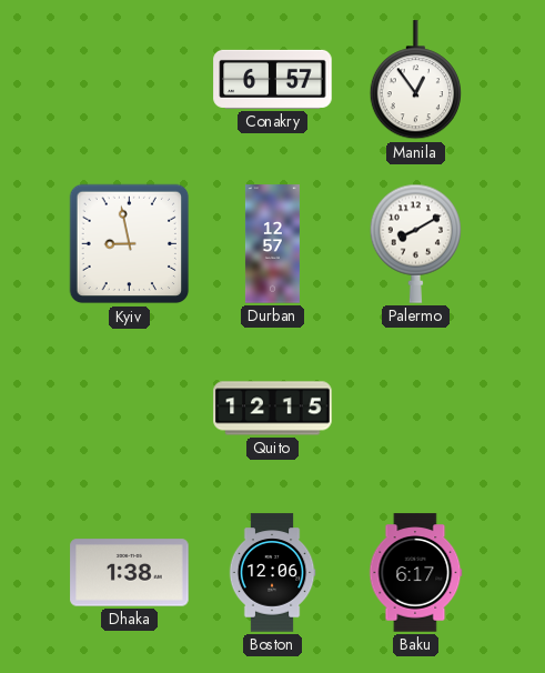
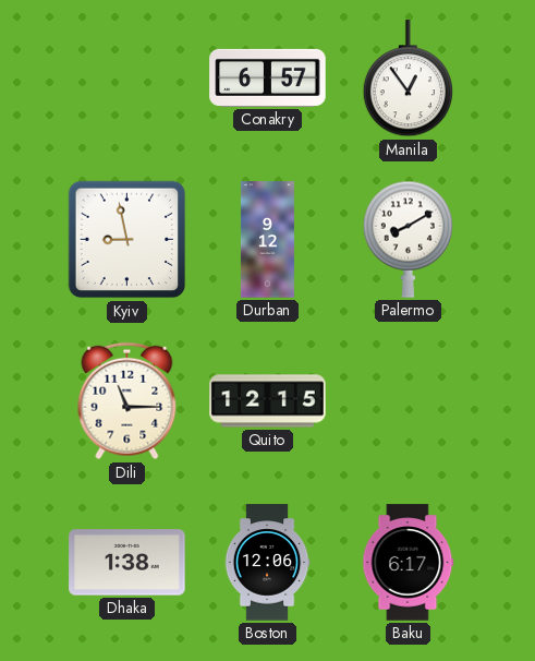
Durban: 12:57 -> 9:12
Dili: none -> 11:15
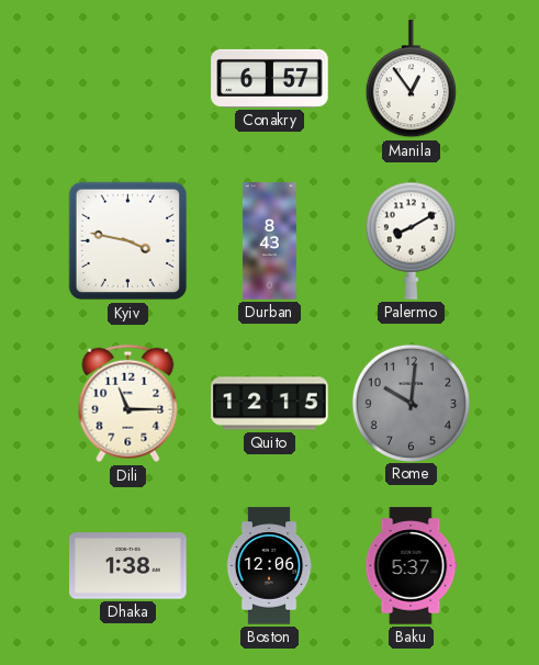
Kyiv: 8:58 -> 3:47
Durban: 9:12 -> 8:43
Rome: none -> 10:01
Baku: 6:17 -> 5:37
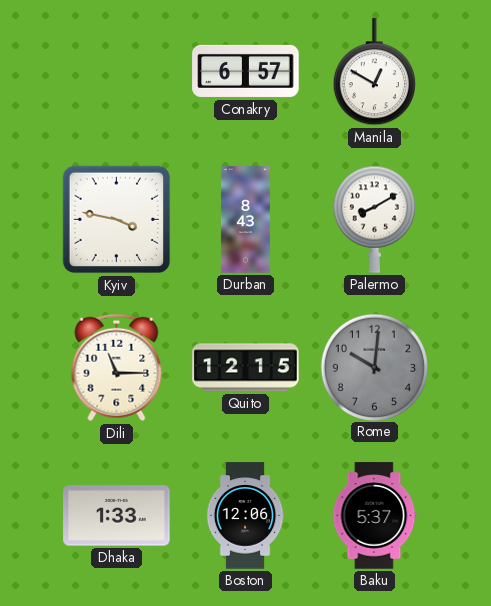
Manila: 12:54 -> 12:50
Dhaka: 1:38 -> 1:33
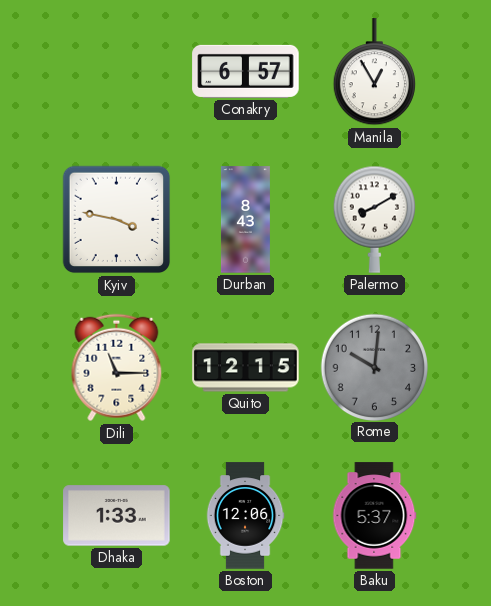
Manila: 12:50 -> 12:55
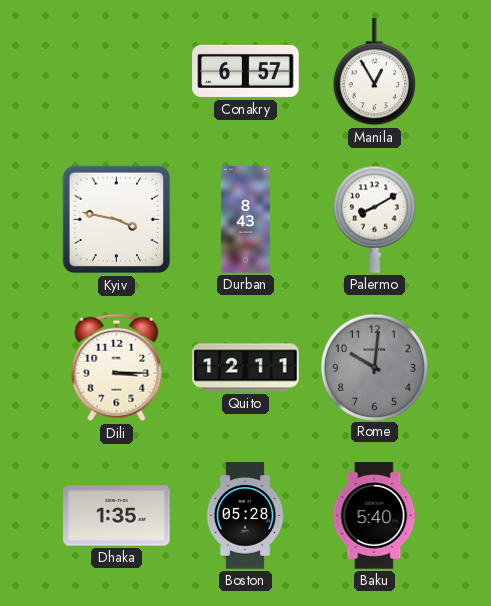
Dili: 11:15 -> 3:15
Quito: 12:15 -> 12:11
Dhaka: 1:33 -> 1:35
Boston: 12:06 -> 05:28
Baku: 5:37 -> 5:40
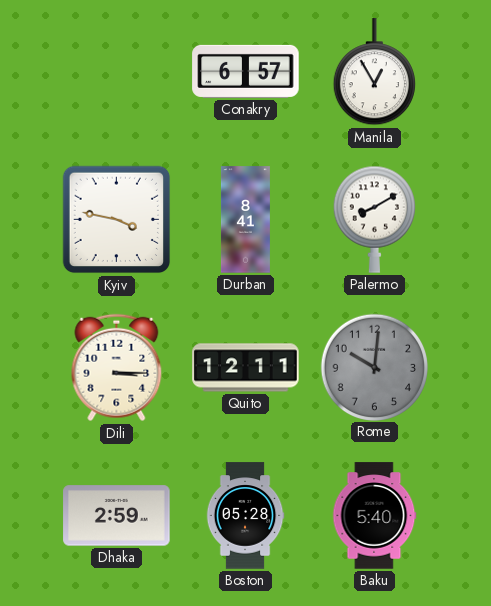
Durban: 8:43 -> 8:41
Dhaka: 1:35 -> 2:59
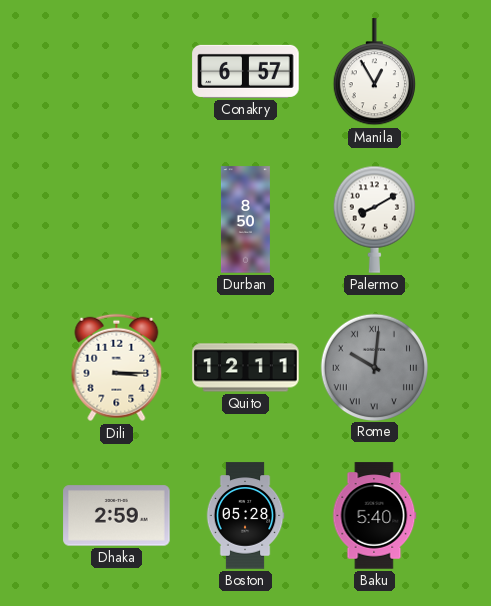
Kyiv: 3:47 -> none
Durban: 8:41 -> 8:50
Rome numerals: Arabic -> Roman
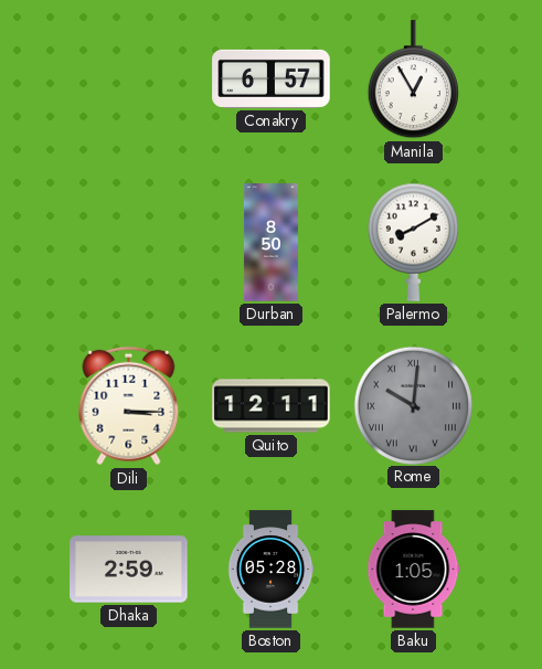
Baku: 5:40 -> 1:05
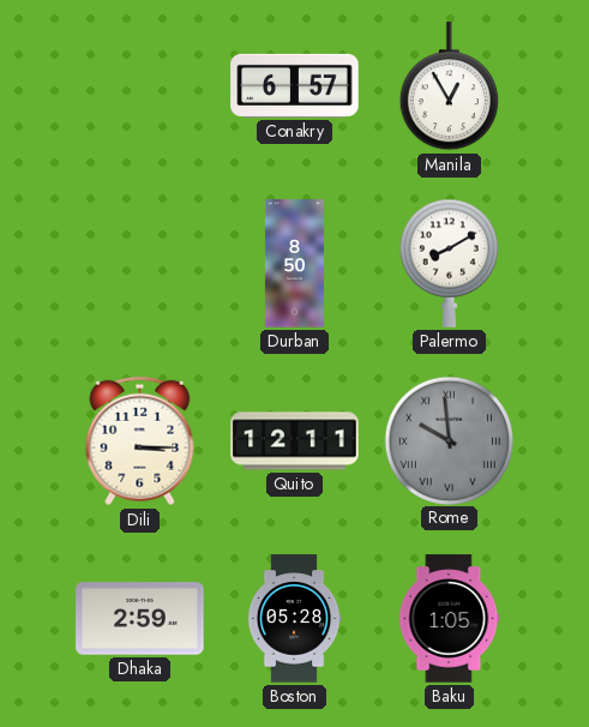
Rome: 10:01 -> 9:59
